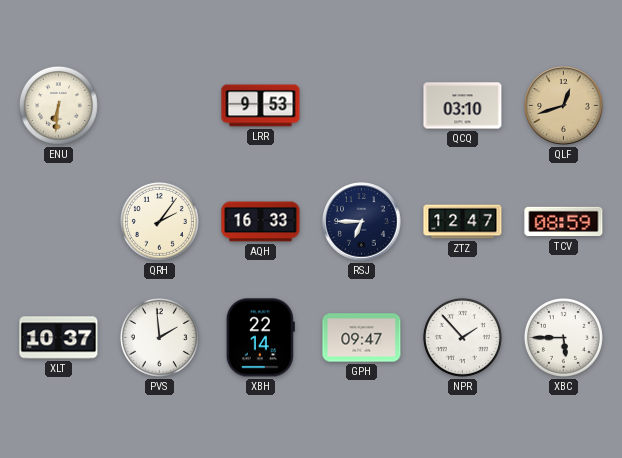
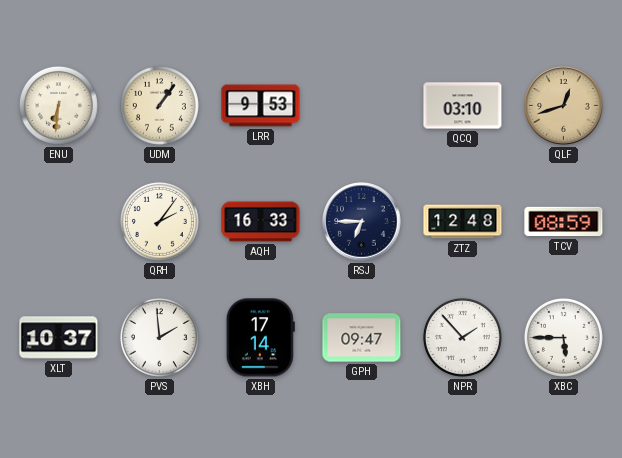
UDM: none -> 1:06
ZTZ: 12:47 -> 12:48
XBH: 22:14 -> 17:14
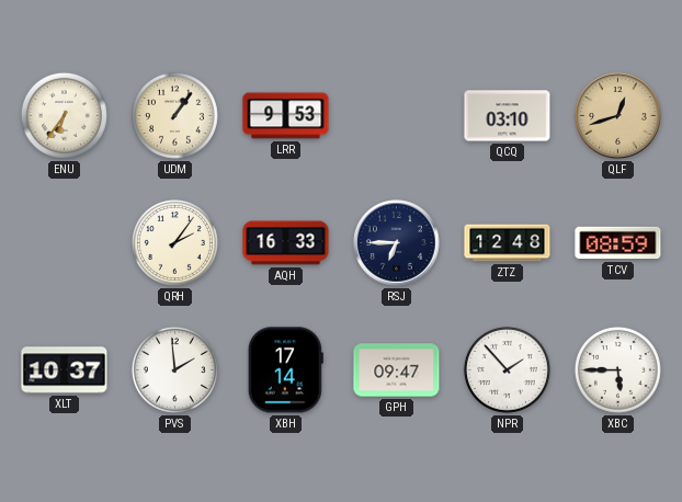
ENU: 6:31 -> 6:36
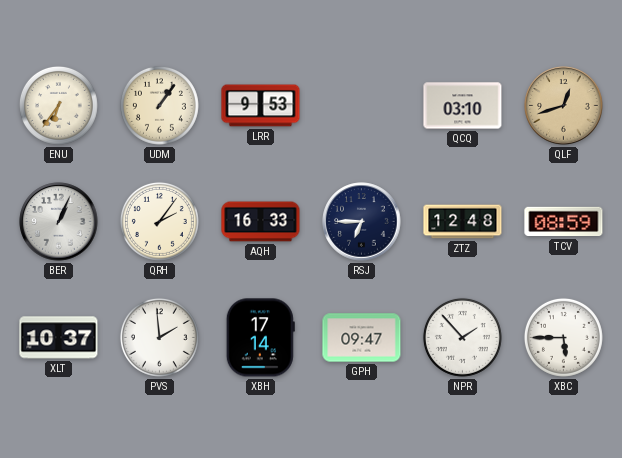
BER: none -> 1:04
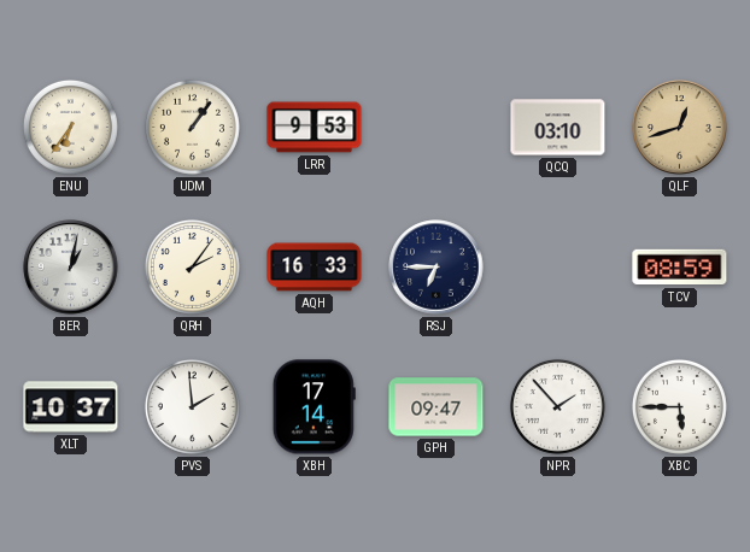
BER: 1:04 -> 1:02
ZTZ: 12:48 -> none
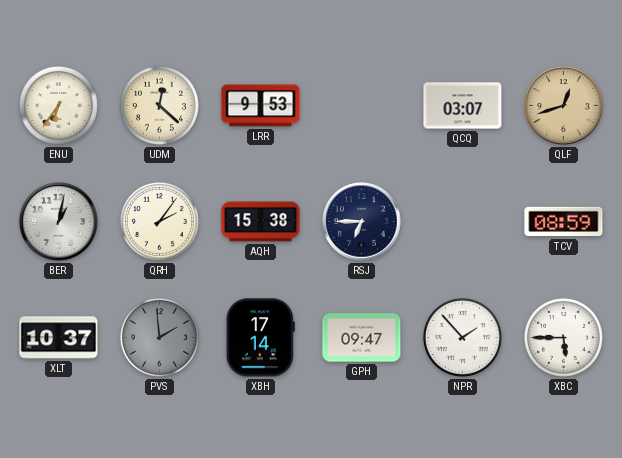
UDM: 1:06 -> 12:22
QCQ: 03:10 -> 03:07
AQH: 16:33 -> 15:38
PVS dial: white -> grey
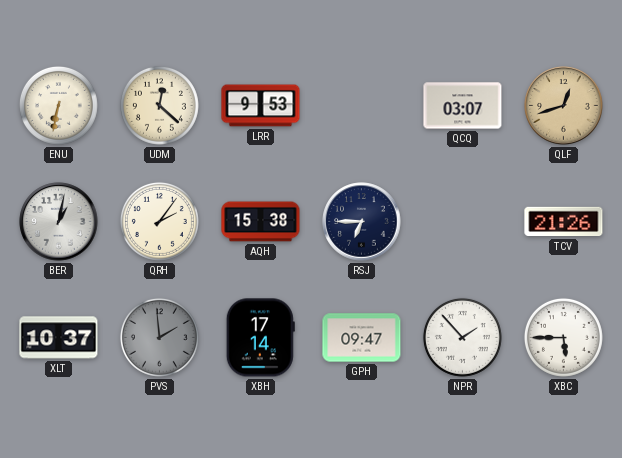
ENU: 6:36 -> 6:32
TCV: 08:59 -> 21:26
